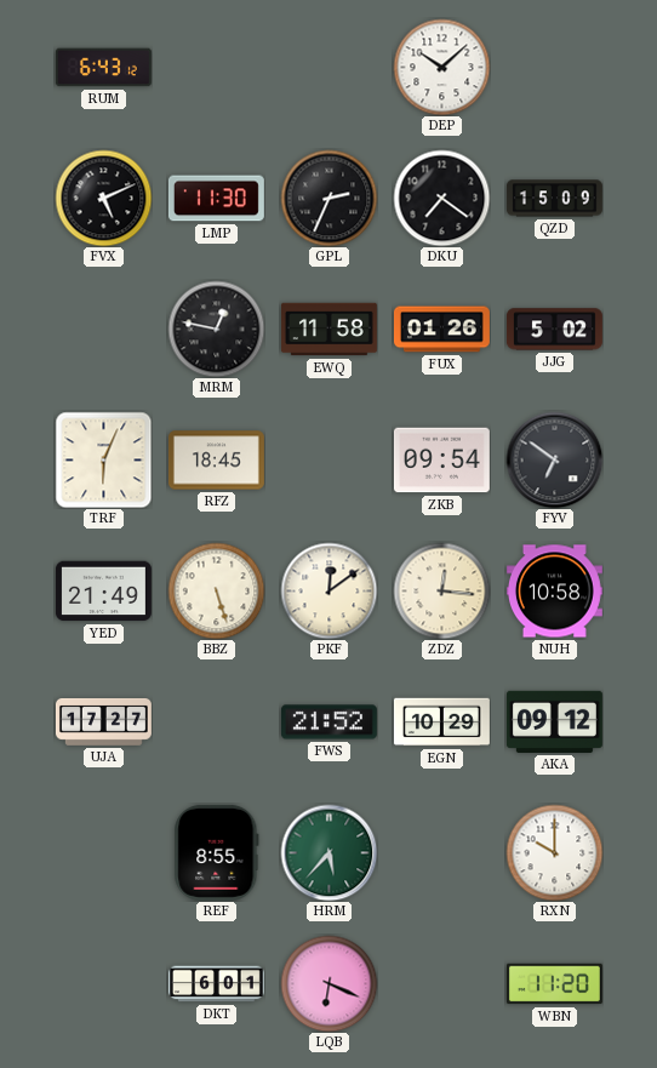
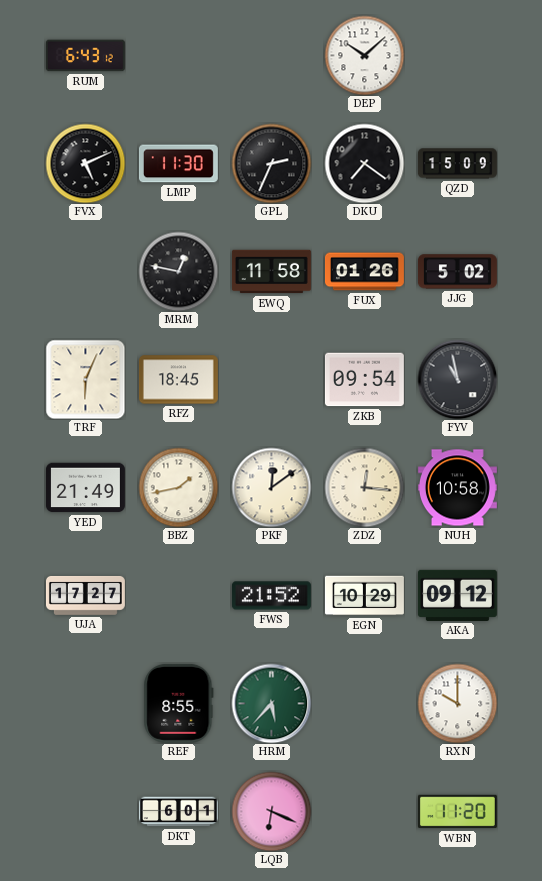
FYV: 6:51 -> 10:58
BBZ: 5:27 -> 1:43
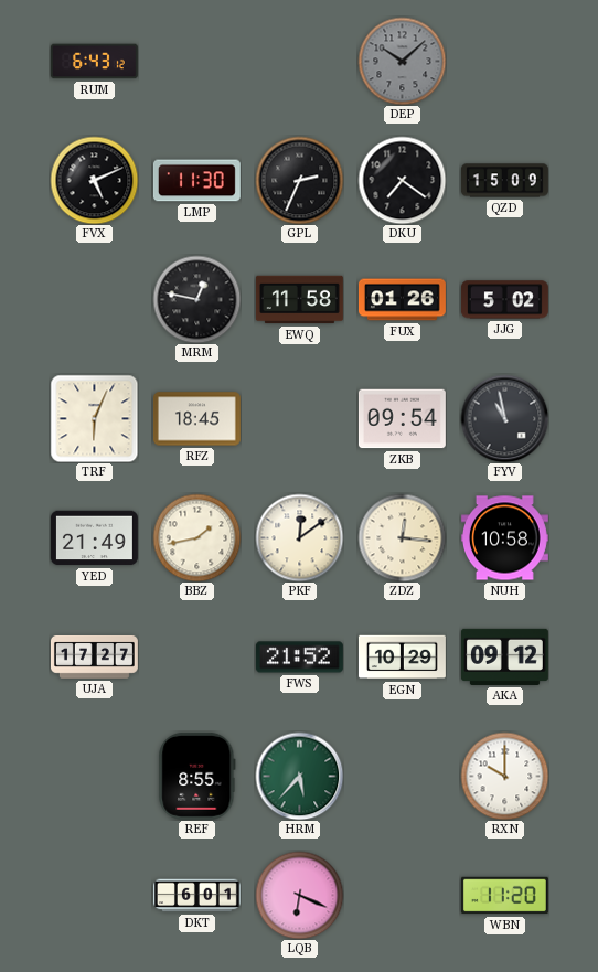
DEP dial: white -> grey
